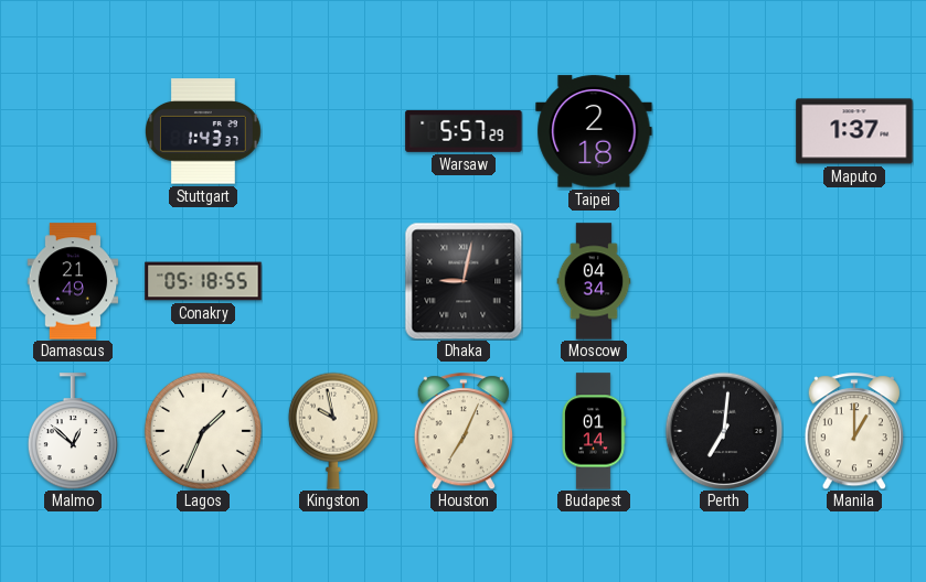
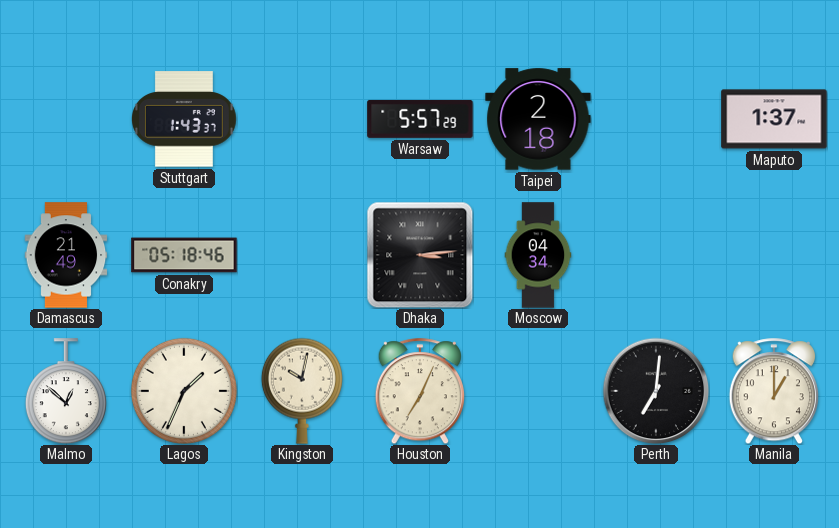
Conakry: 05:18:55 -> 05:18:46
Dhaka: 9:02 -> 3:14
Kingston: 9:58 -> 10:02
Budapest: 01:14 -> none
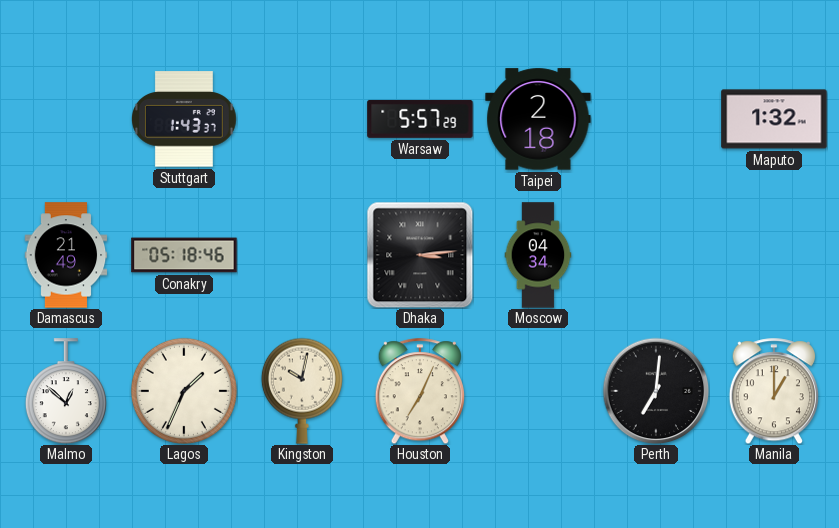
Maputo: 1:37 -> 1:32
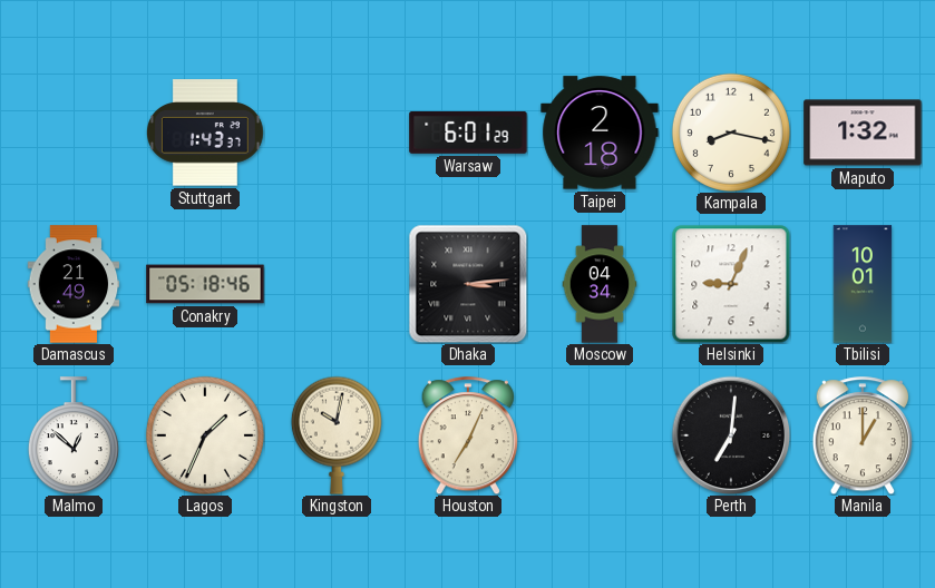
Warsaw: 5:57 -> 6:01
Kampala: none -> 8:17
Helsinki: none -> 9:04
Tbilisi: none -> 10:01
